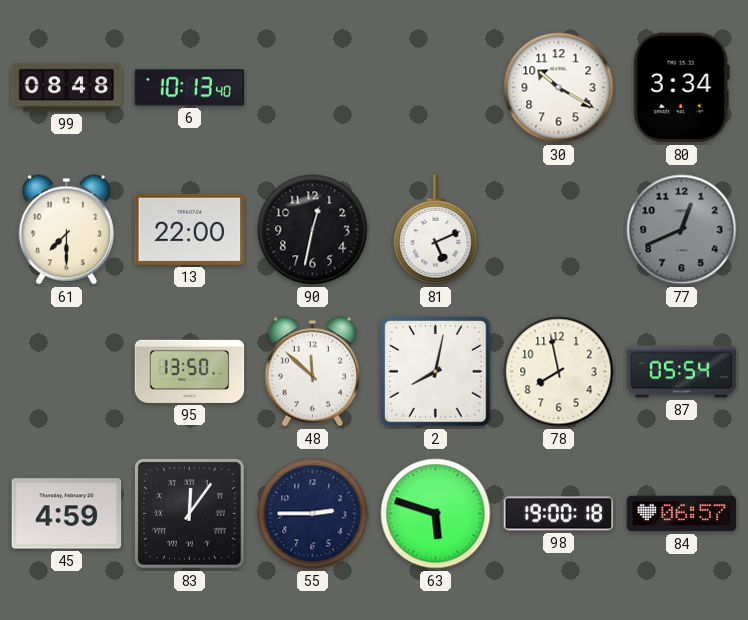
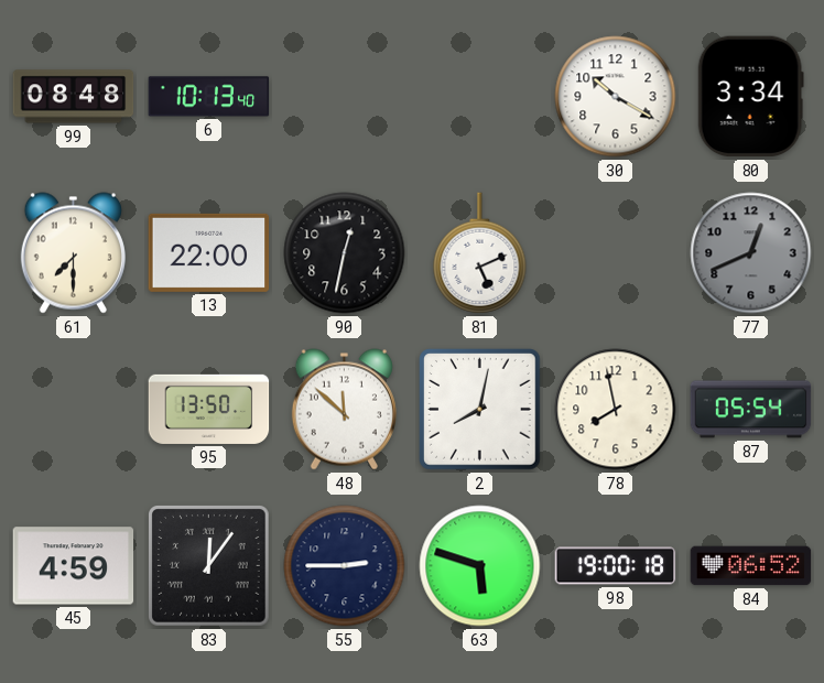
84: 06:57 -> 06:52
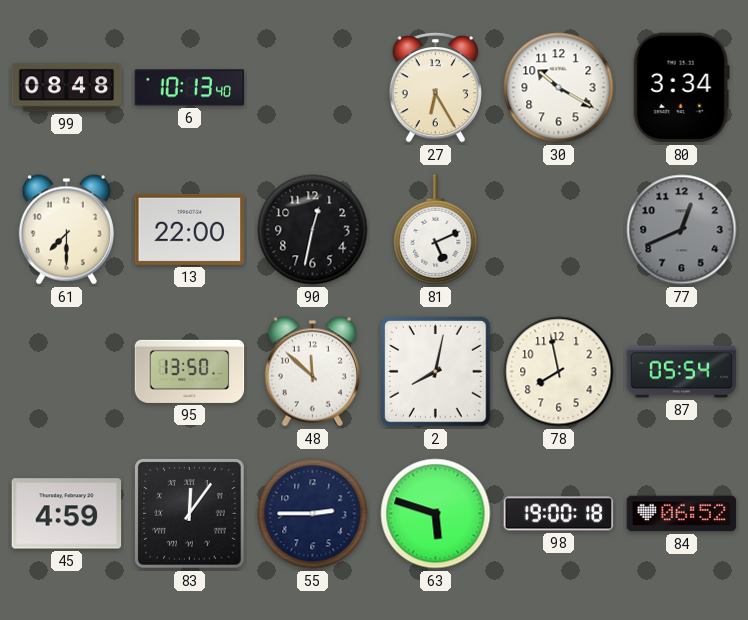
27: none -> 6:25
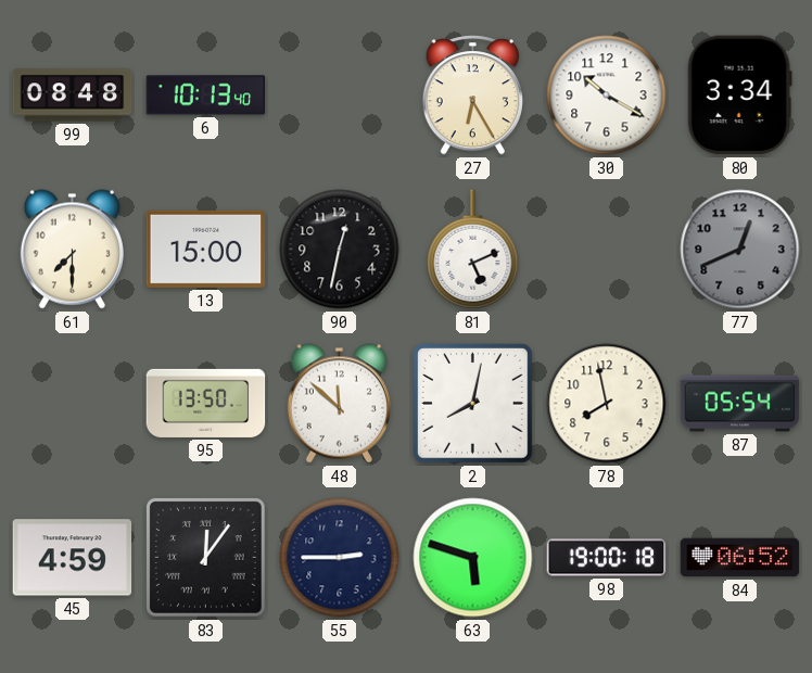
13: 22:00 -> 15:00
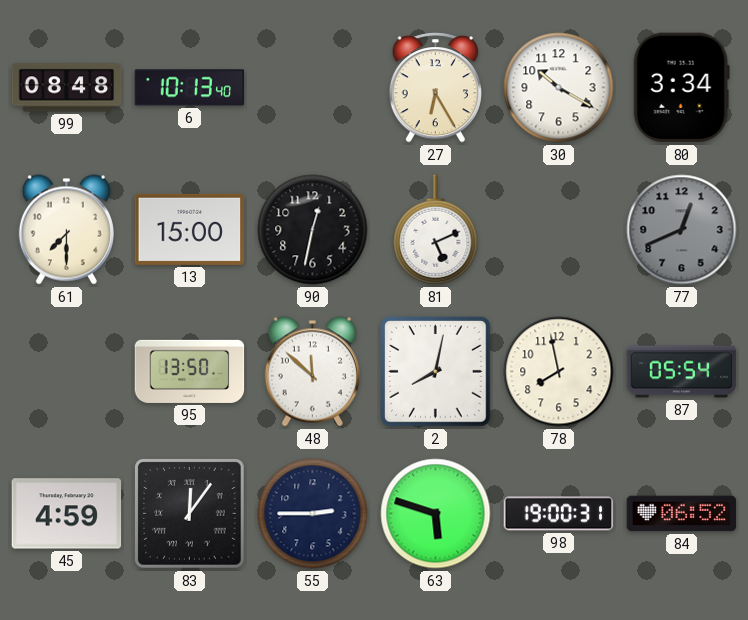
98: 19:00:18 -> 19:00:31
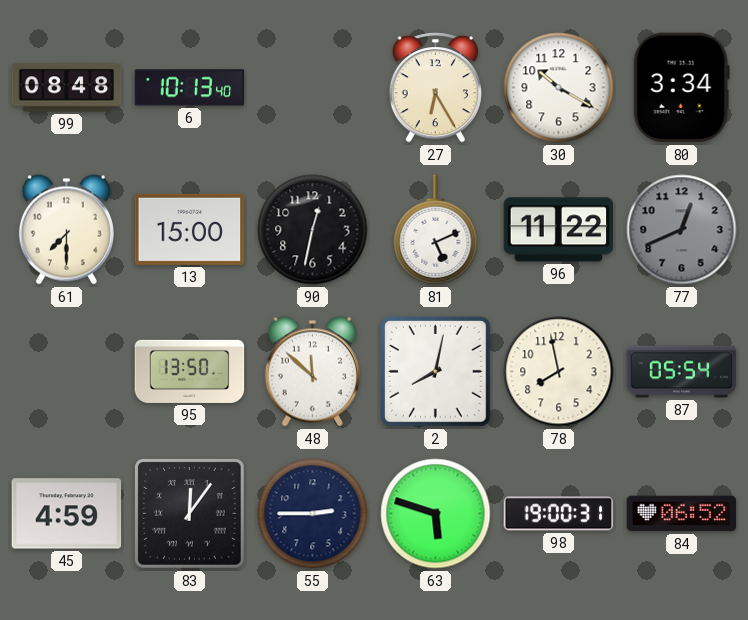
96: none -> 11:22
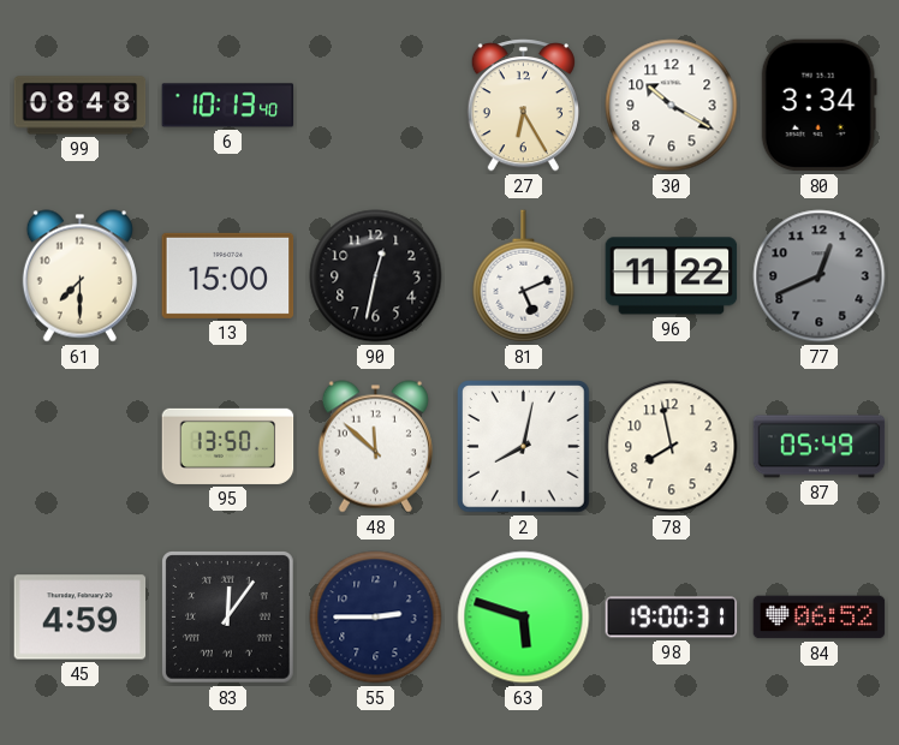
87: 05:54 -> 05:49
